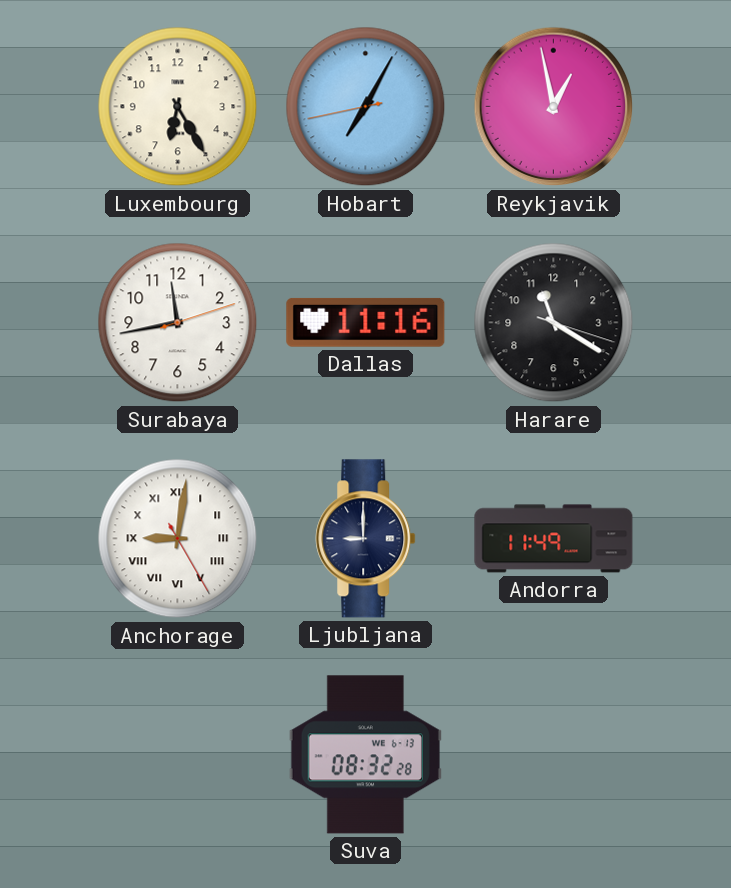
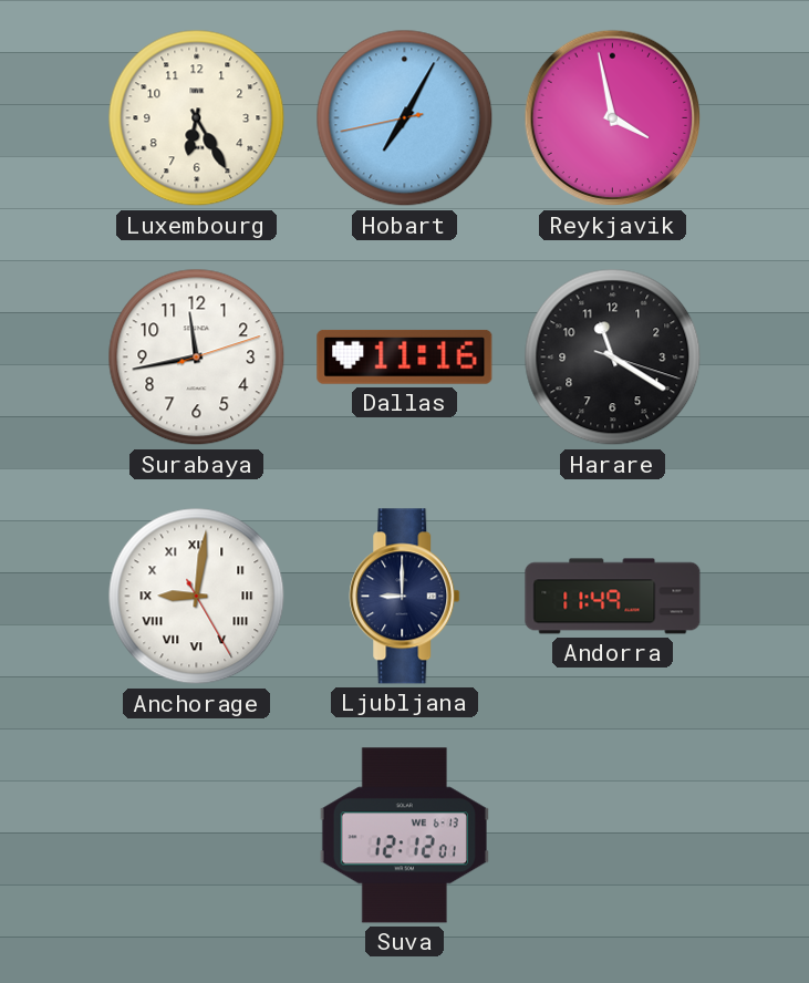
Reykjavik: 12:58 -> 3:58
Suva: 08:32 -> 12:12
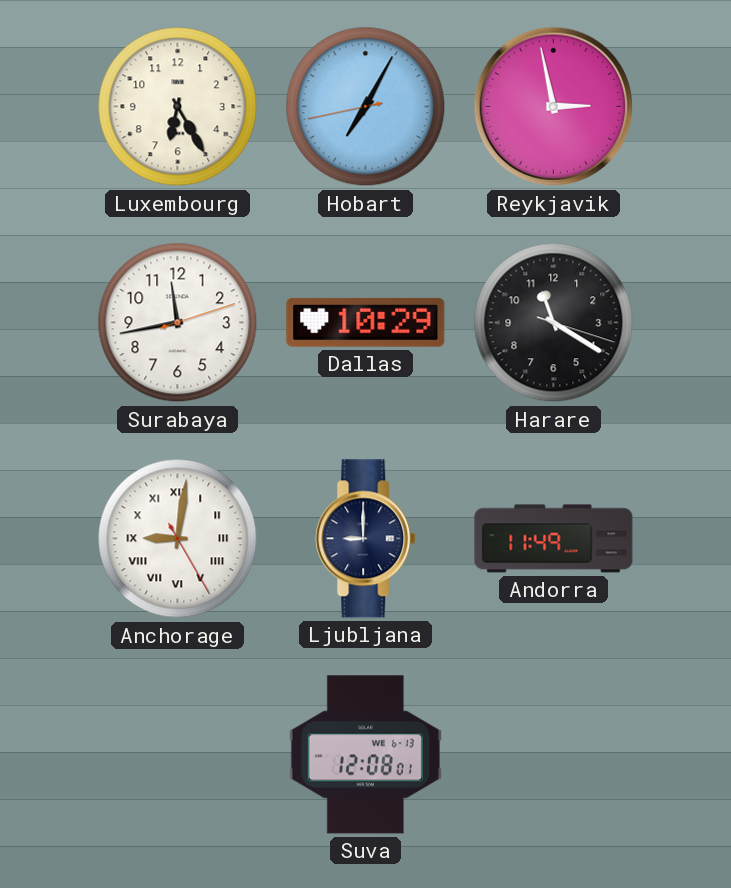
Reykjavik: 3:58 -> 2:58
Dallas: 11:16 -> 10:29
Suva: 12:12 -> 12:08
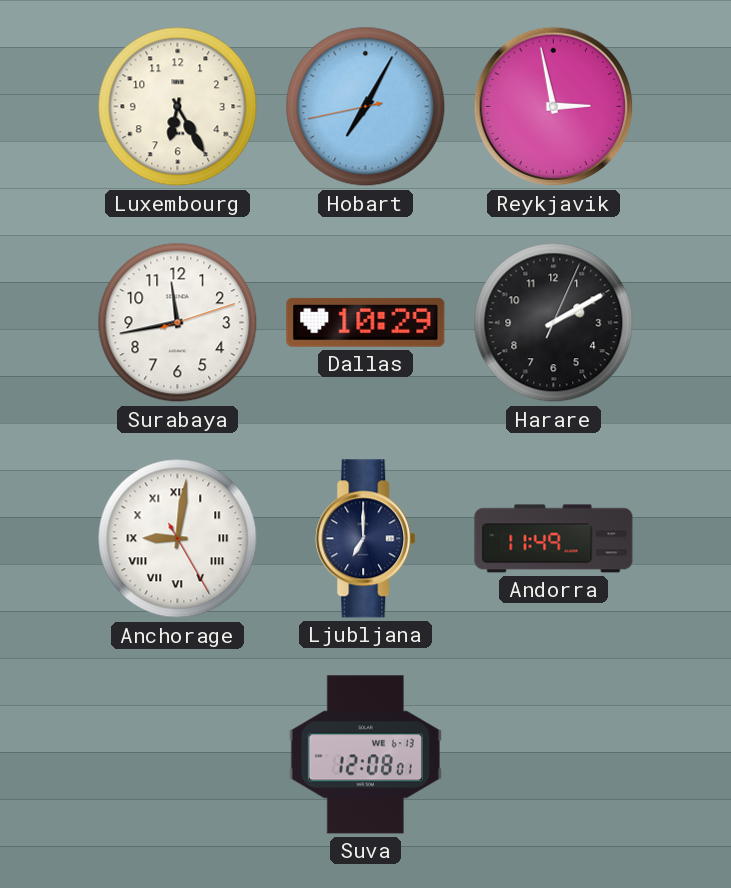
Harare: 11:20 -> 2:10
Ljubljana: 9:00 -> 7:00
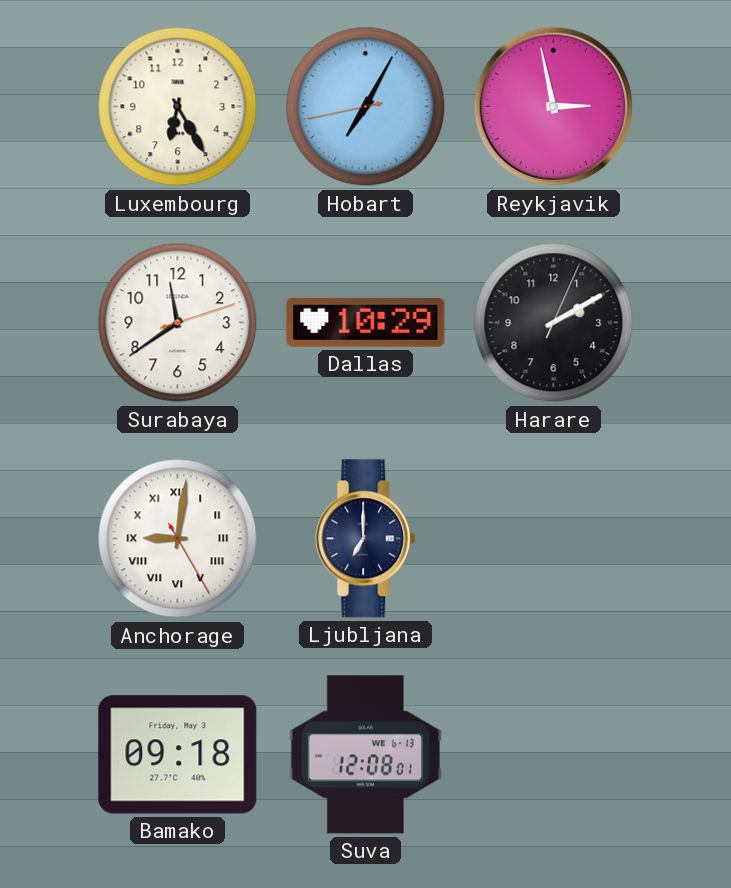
Surabaya: 11:43 -> 11:39
Andorra: 11:49 -> none
Bamako: none -> 09:18
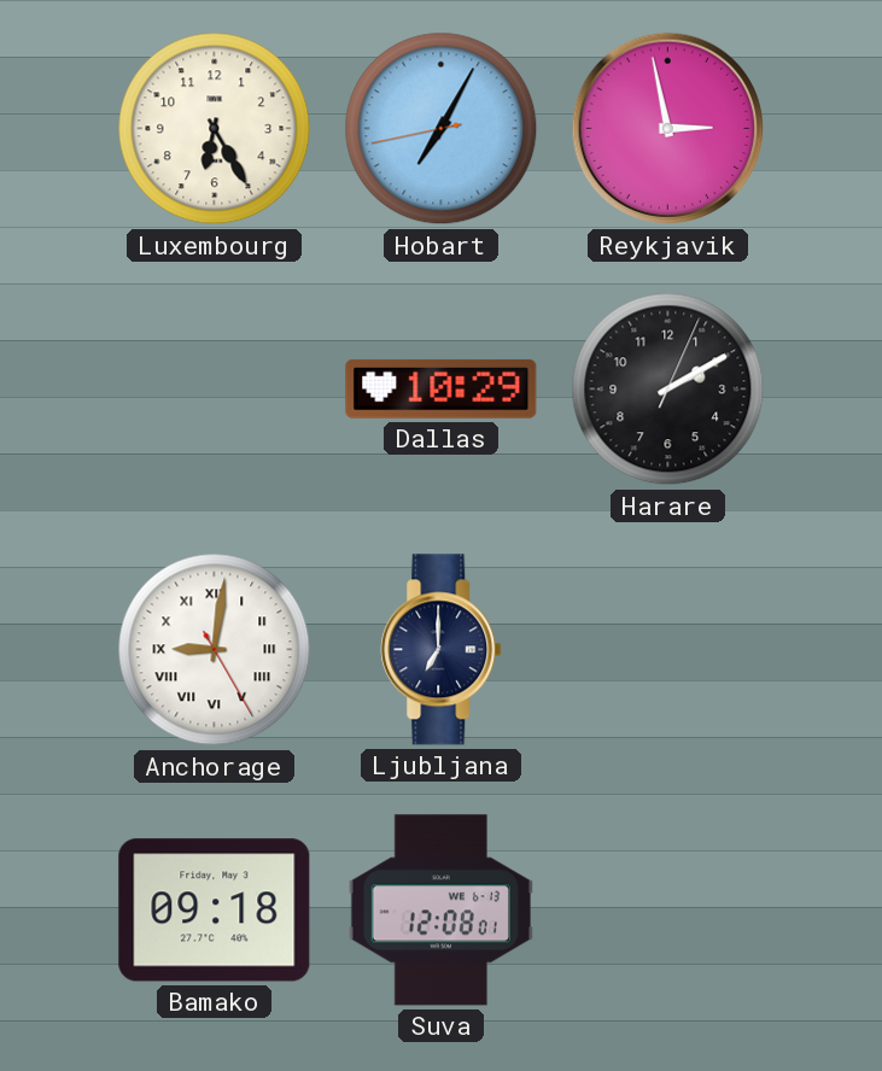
Surabaya: 11:39 -> none
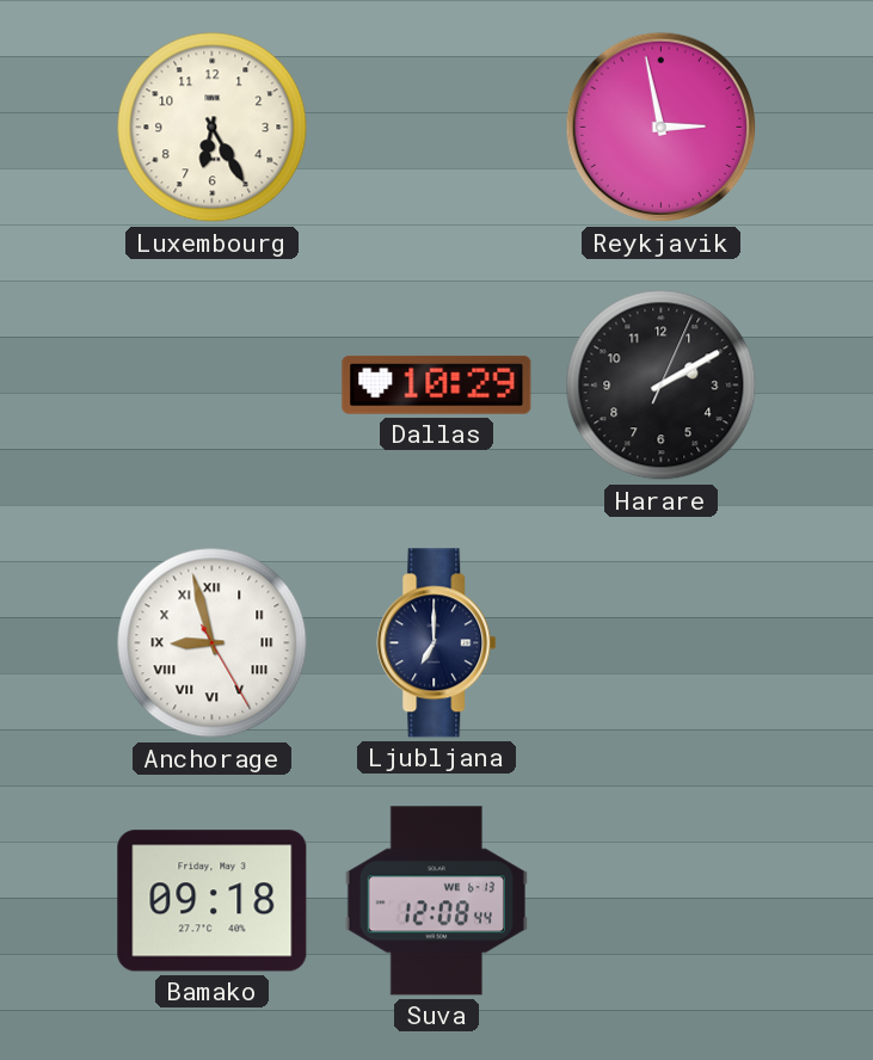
Hobart: 7:04 -> none
Anchorage: 9:01 -> 8:57
Suva: 12:08:01 -> 12:08:44
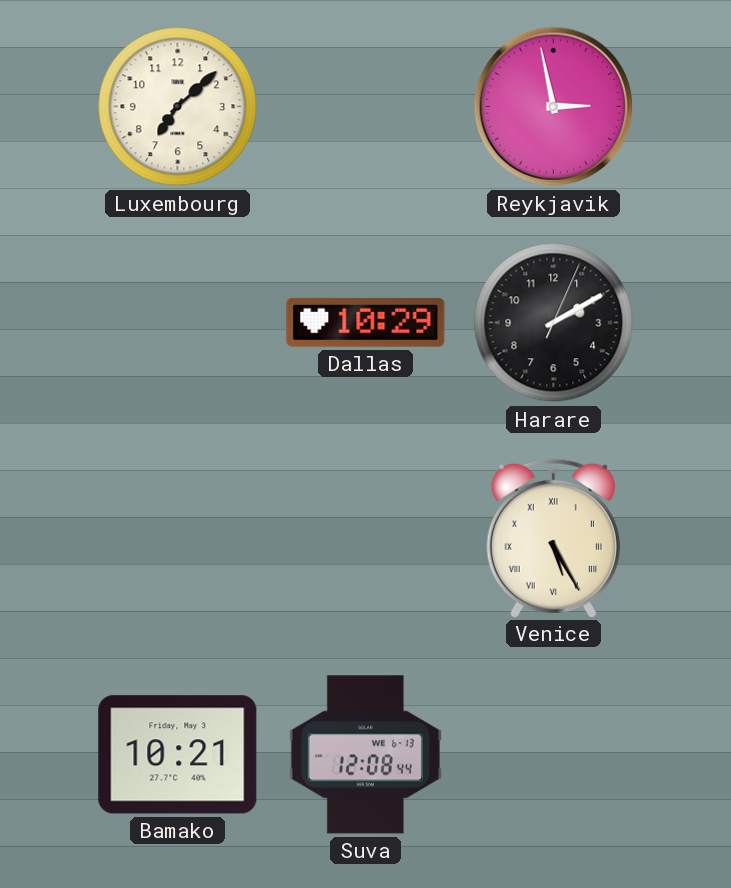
Luxembourg: 6:25 -> 7:08
Anchorage: 8:57 -> none
Ljubljana: 7:00 -> none
Venice: none -> 5:25
Bamako: 09:18 -> 10:21
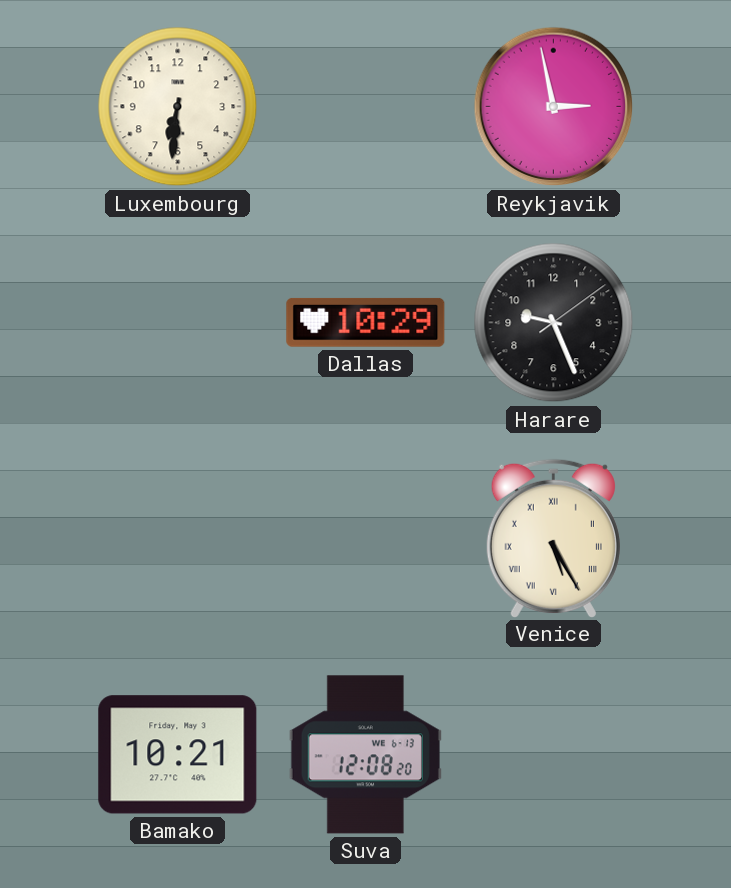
Luxembourg: 7:08 -> 6:31
Harare: 2:10 -> 9:26
Suva: 12:08:44 -> 12:08:20
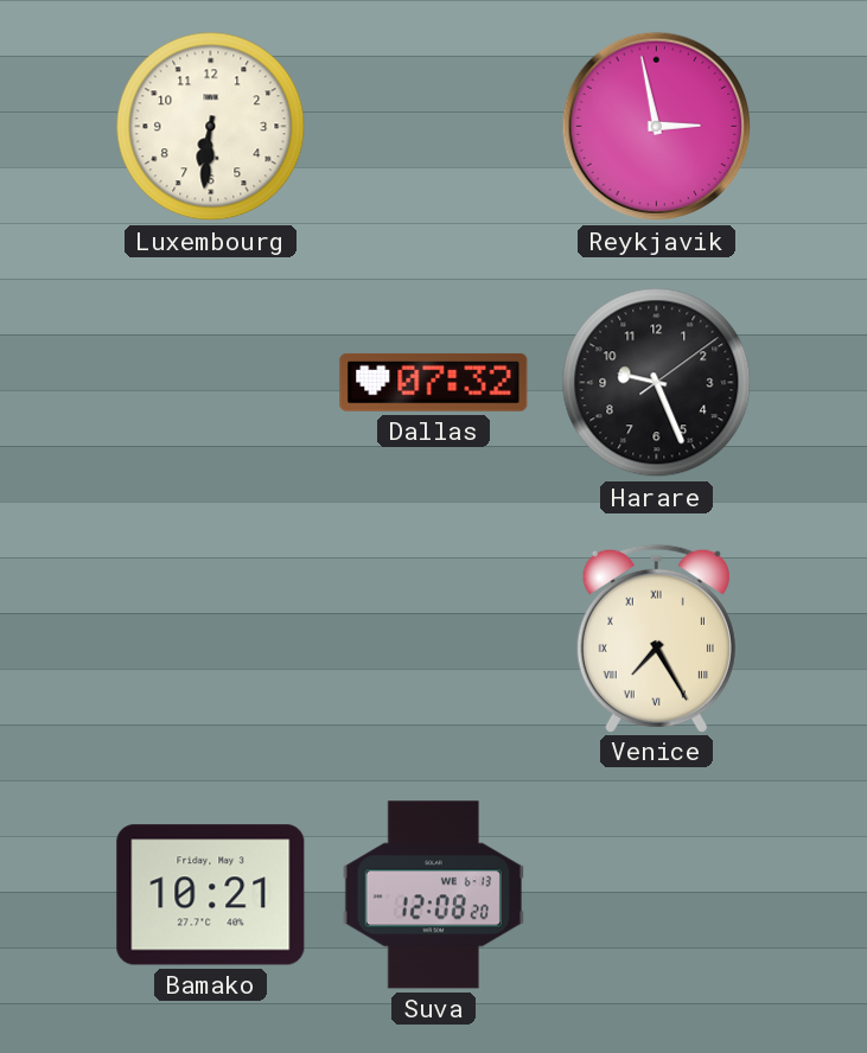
Dallas: 10:29 -> 07:32
Venice: 5:25 -> 7:25
